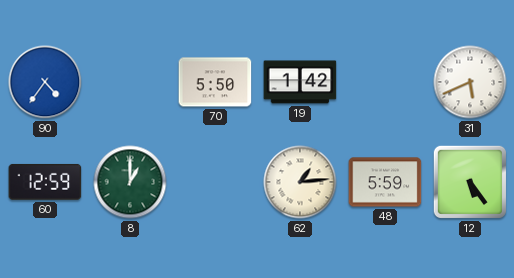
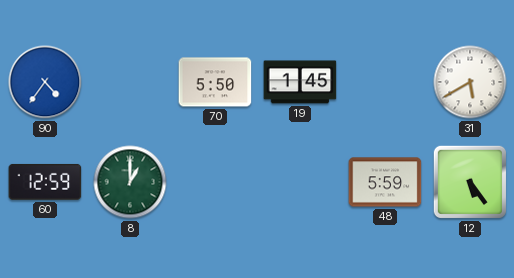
19: 1:42 -> 1:45
31: 5:41 -> 5:40
62: 1:14 -> none
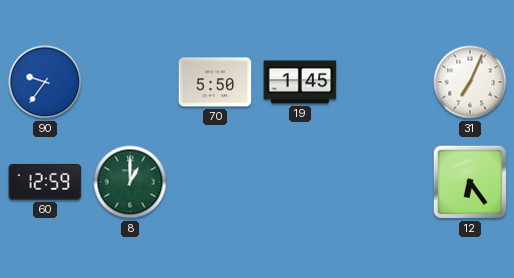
90: 4:36 -> 9:36
31: 5:40 -> 7:04
48: 5:59 -> none
12: 5:24 -> 6:24
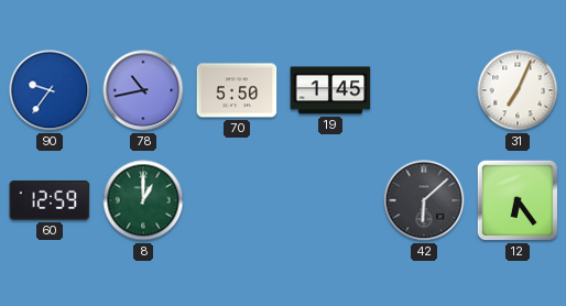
78: none -> 10:43
42: none -> 6:08
